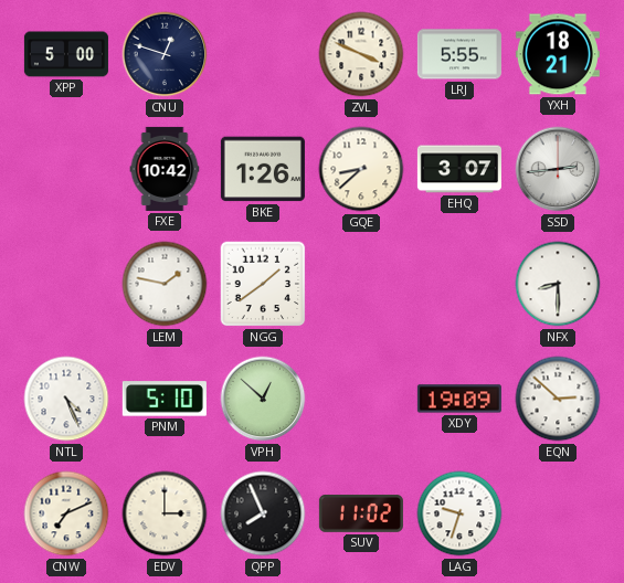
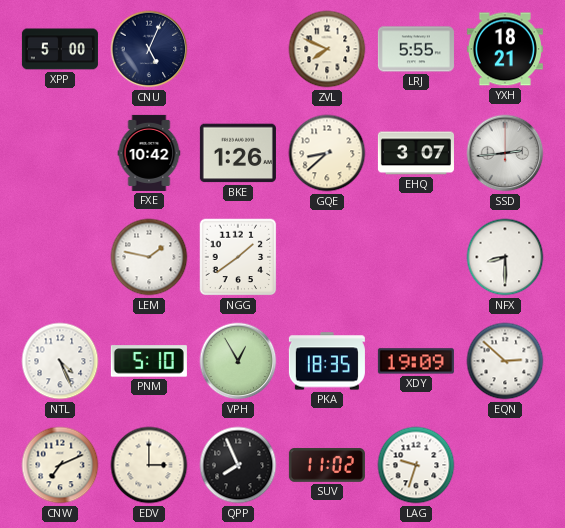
CNU: 12:48 -> 5:04
ZVL: 3:49 -> 7:49
VPH: 12:52 -> 12:55
PKA: none -> 18:35
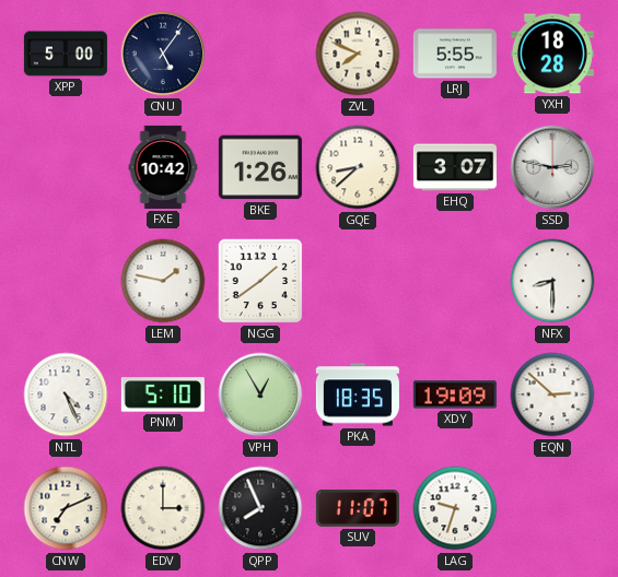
CNU: 5:04 -> 5:06
YXH: 18:21 -> 18:28
SSD: 2:44 -> 2:47
SUV: 11:02 -> 11:07
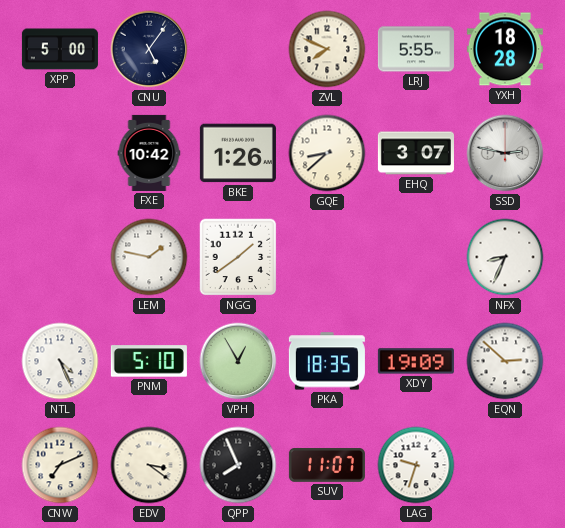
NFX: 8:30 -> 8:34
EDV: 3:00 -> 3:21
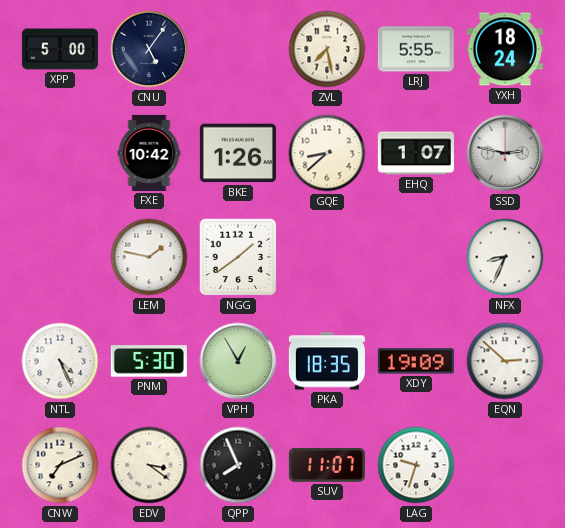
ZVL: 7:49 -> 7:28
YXH: 18:28 -> 18:24
EHQ: 3:07 -> 1:07
PNM: 5:10 -> 5:30
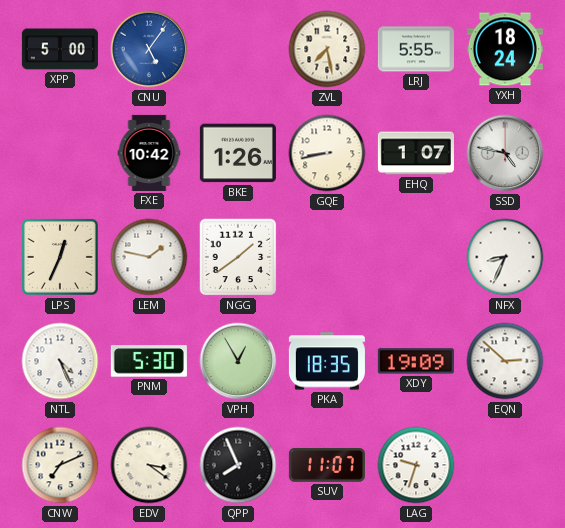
CNU dial: navy -> blue
GQE: 8:38 -> 8:43
SSD: 2:47 -> 4:47
LPS: none -> 12:34
